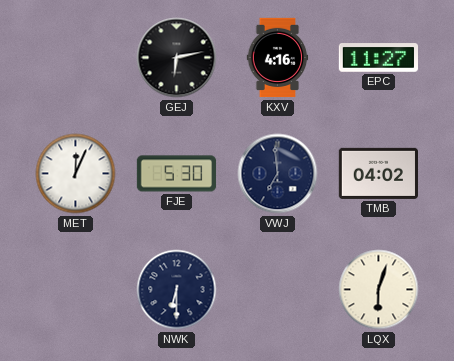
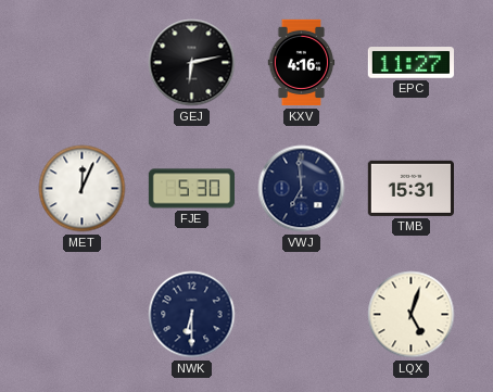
TMB: 04:02 -> 15:31
LQX: 6:03 -> 5:03
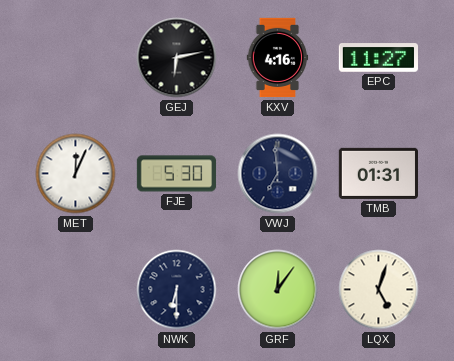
TMB: 15:31 -> 01:31
GRF: none -> 12:06
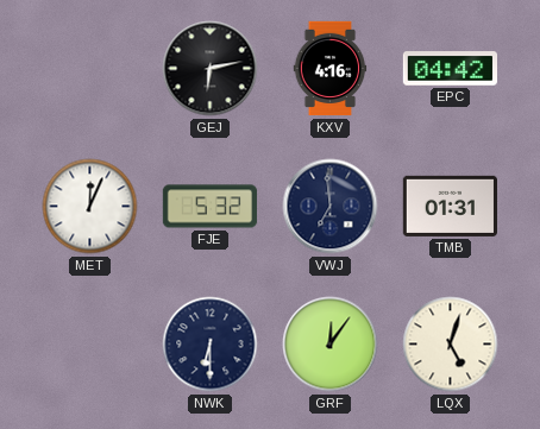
EPC: 11:27 -> 04:42
FJE: 5:30 -> 5:32
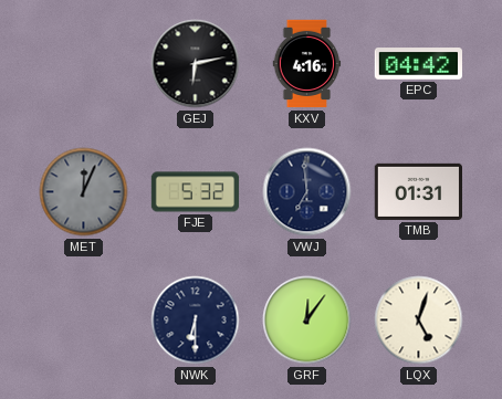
MET dial: white -> grey
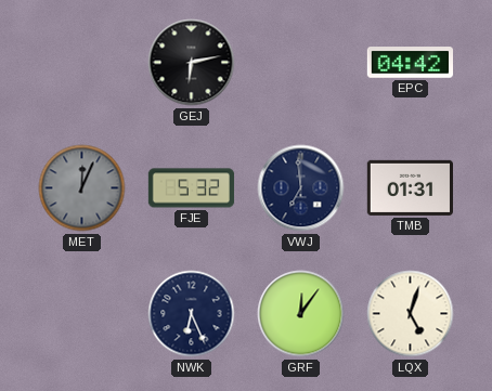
KXV: 4:16 -> none
NWK: 6:30 -> 6:26
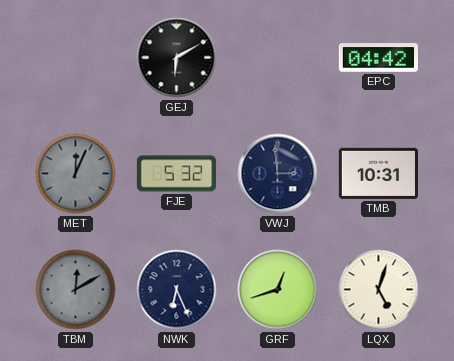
GEJ: 6:13 -> 6:10
VWJ: 6:59 -> 2:59
TMB: 01:31 -> 10:31
TBM: none -> 12:10
GRF: 12:06 -> 12:42
